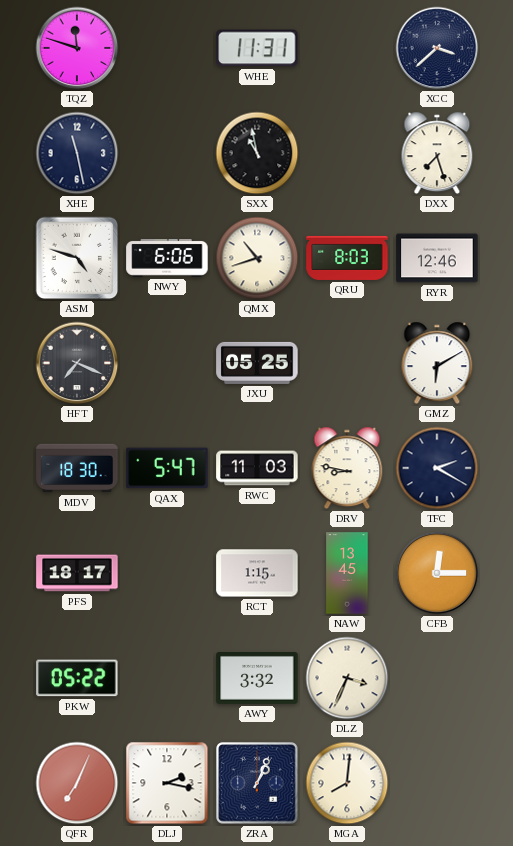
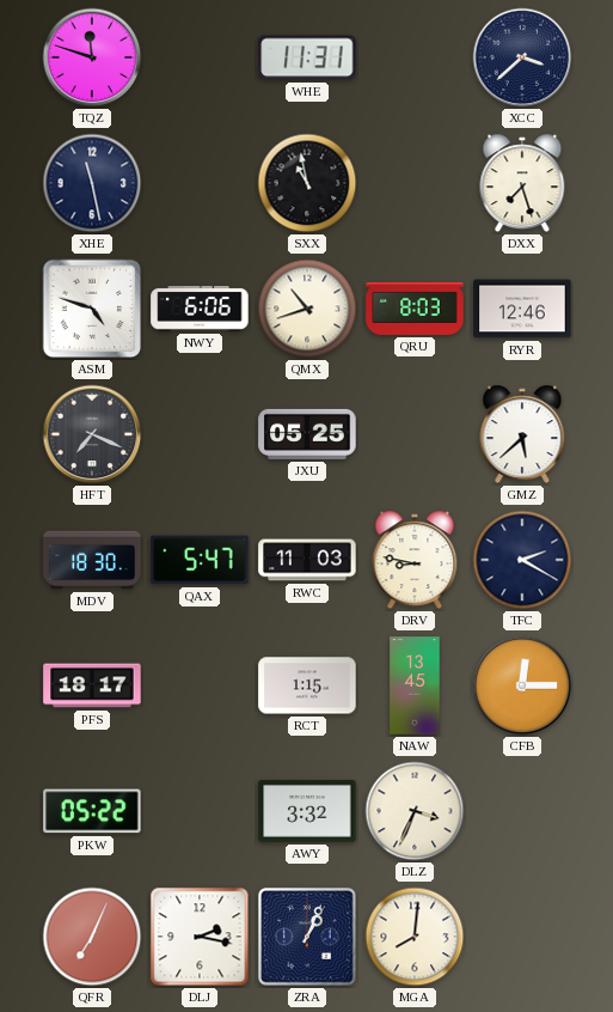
GMZ: 6:10 -> 5:38
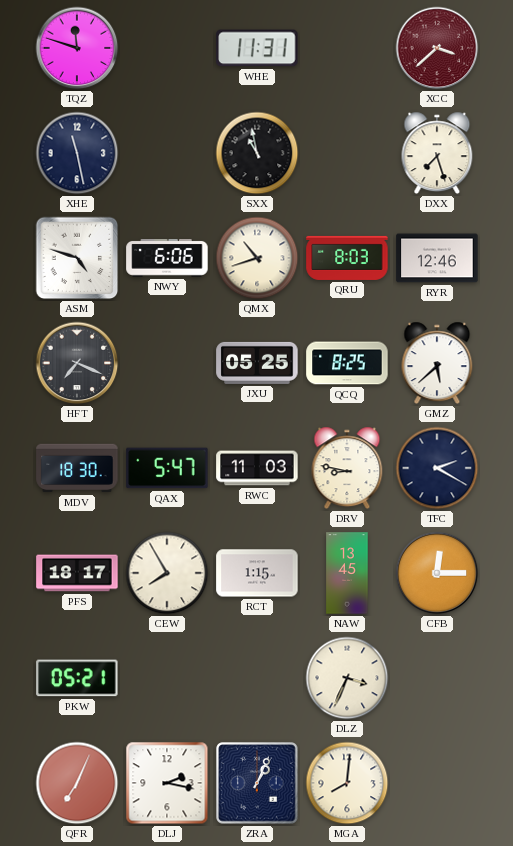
XCC dial: navy -> burgundy
QCQ: none -> 8:25
CEW: none -> 7:55
PKW: 05:22 -> 05:21
AWY: 3:32 -> none
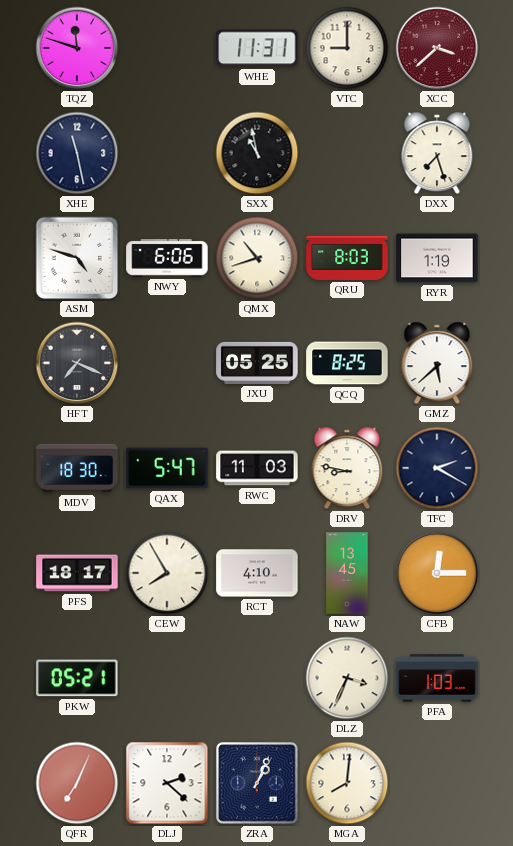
VTC: none -> 9:00
RYR: 12:46 -> 1:19
RCT: 1:15 -> 4:10
PFA: none -> 1:03
DLJ: 2:17 -> 2:22
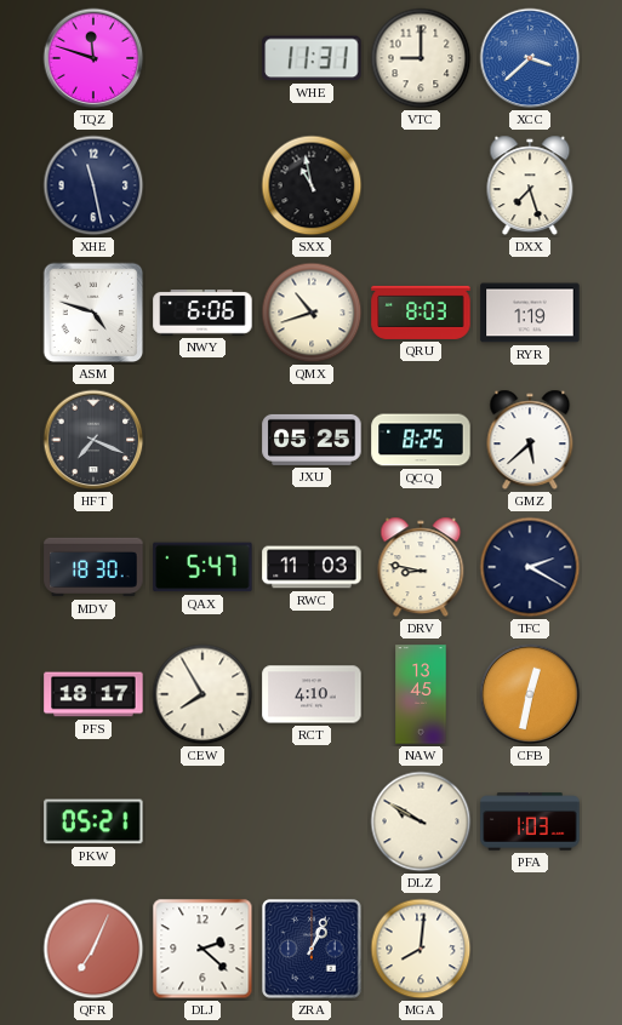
XCC dial: burgundy -> blue
CFB: 12:15 -> 12:32
DLZ: 3:34 -> 9:50
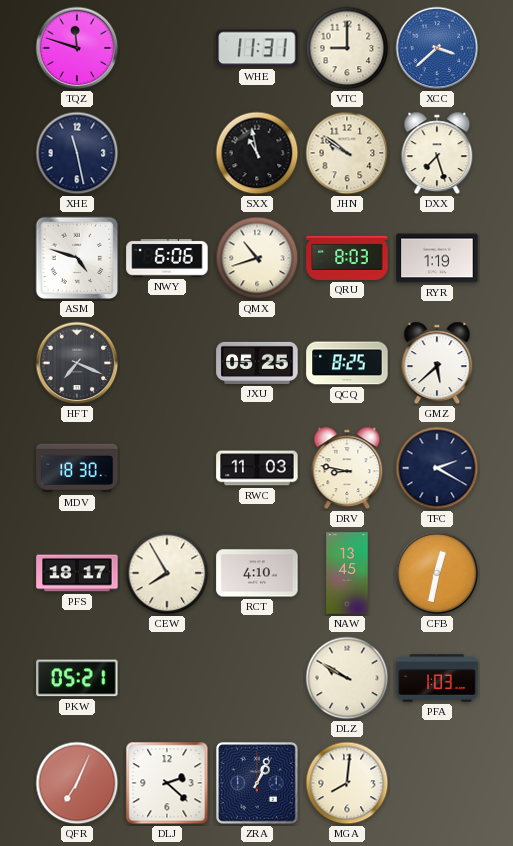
JHN: none -> 9:51
QAX: 5:47 -> none
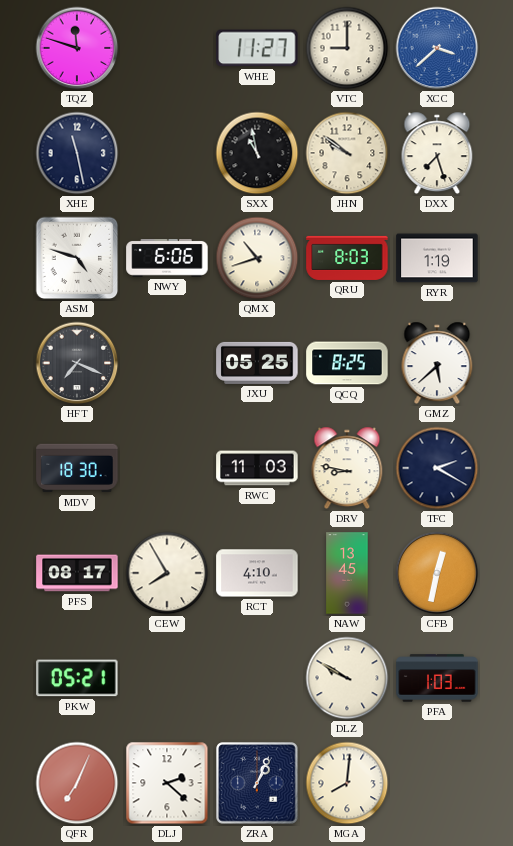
WHE: 11:31 -> 11:27
PFS: 18:17 -> 08:17
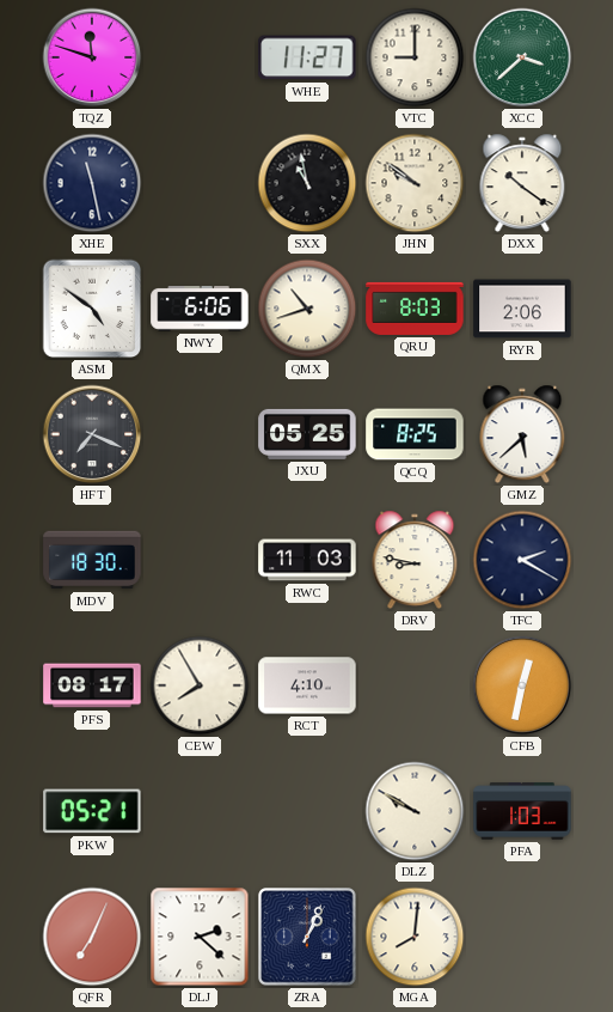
XCC dial: blue -> green
DXX: 7:27 -> 10:21
ASM: 4:48 -> 4:51
RYR: 1:19 -> 2:06
NAW: 13:45 -> none
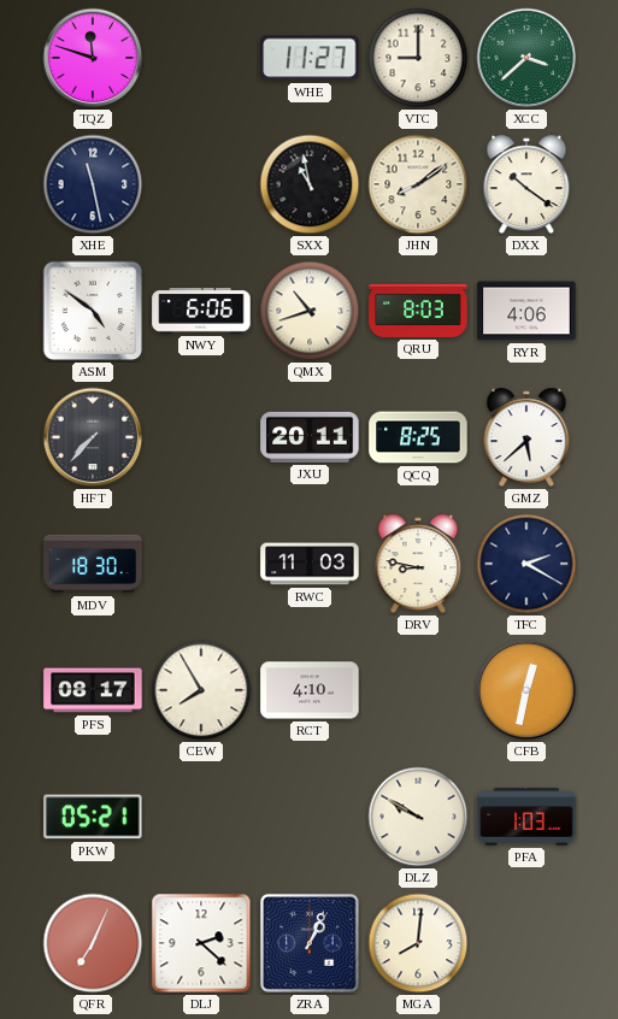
JHN: 9:51 -> 8:09
RYR: 2:06 -> 4:06
HFT: 7:19 -> 7:37
JXU: 05:25 -> 20:11
